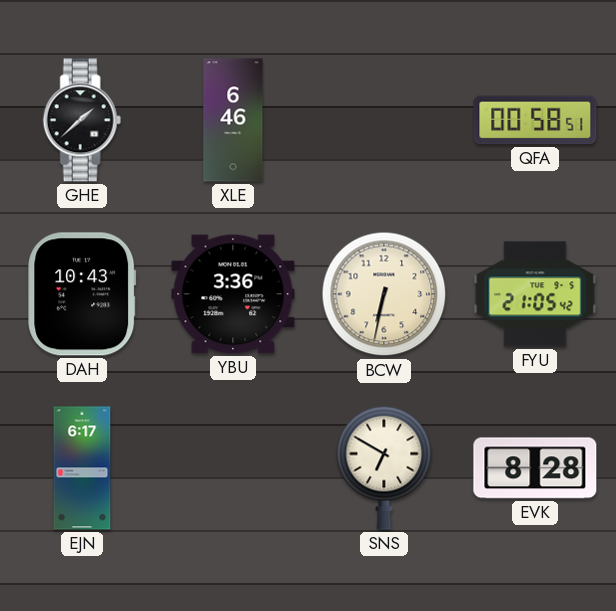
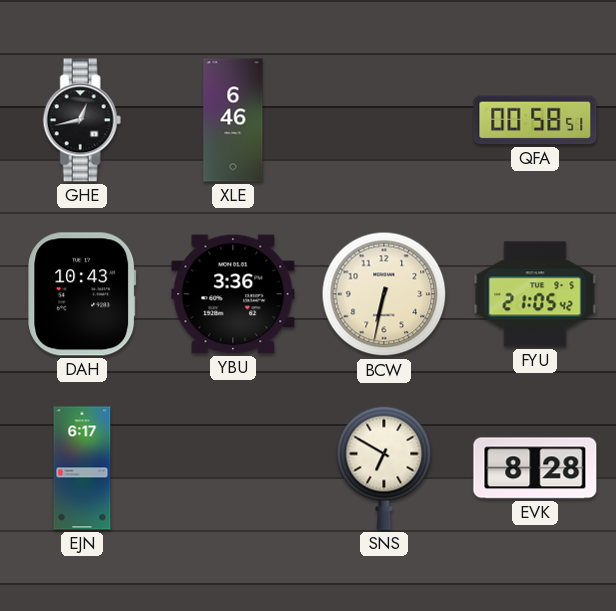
GHE: 1:38 -> 12:43
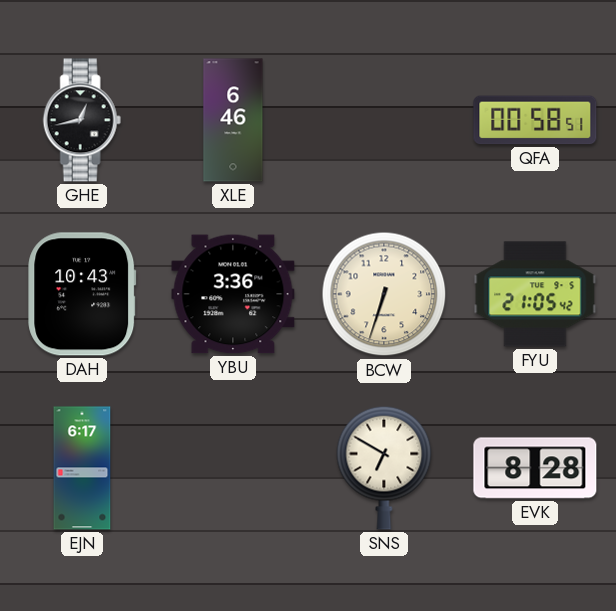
BCW: 6:32 -> 6:33
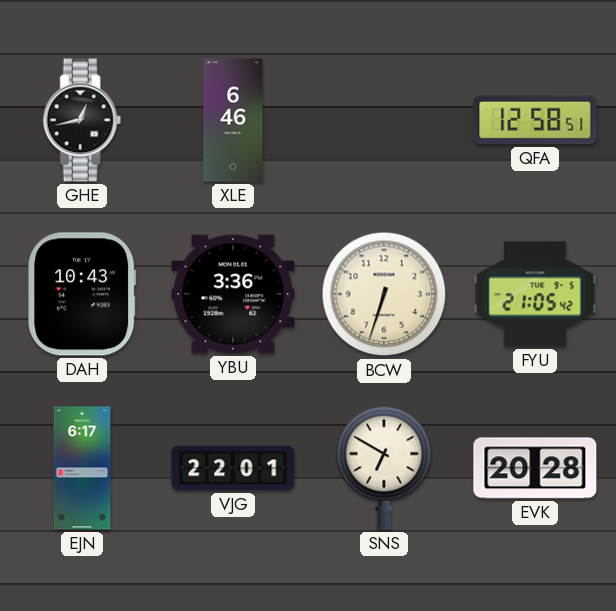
QFA: 00:58 -> 12:58
VJG: none -> 22:01
EVK: 8:28 -> 20:28
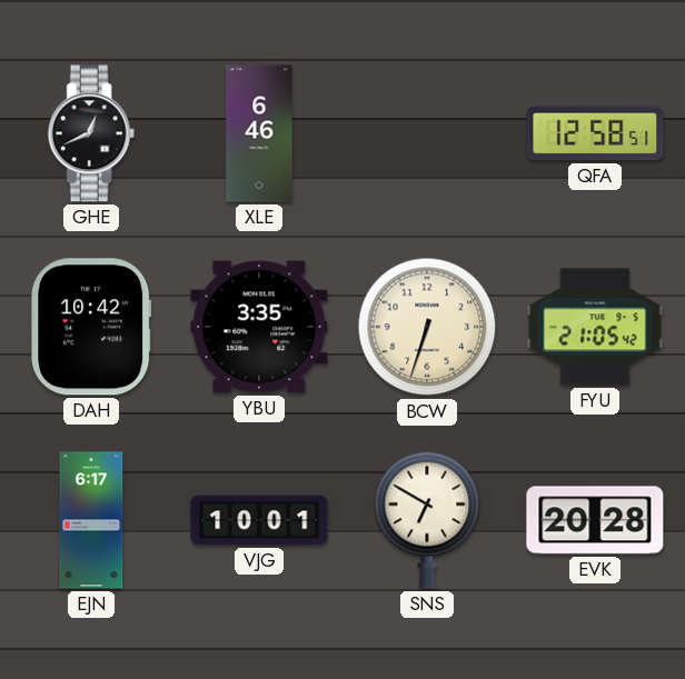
GHE: 12:43 -> 12:41
DAH: 10:43 -> 10:42
YBU: 3:36 -> 3:35
VJG: 22:01 -> 10:01
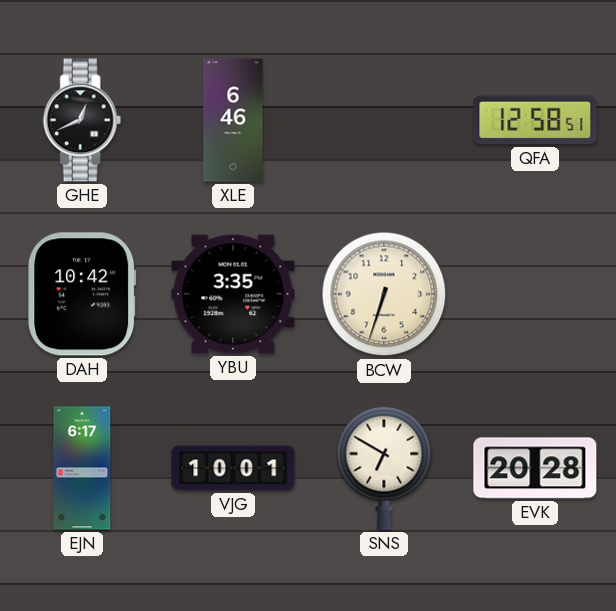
FYU: 21:05 -> none
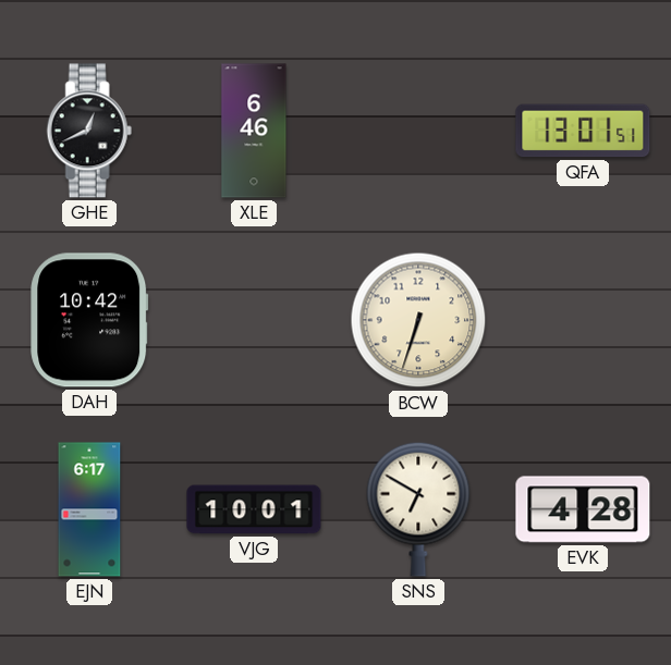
QFA: 12:58 -> 13:01
YBU: 3:35 -> none
EVK: 20:28 -> 4:28
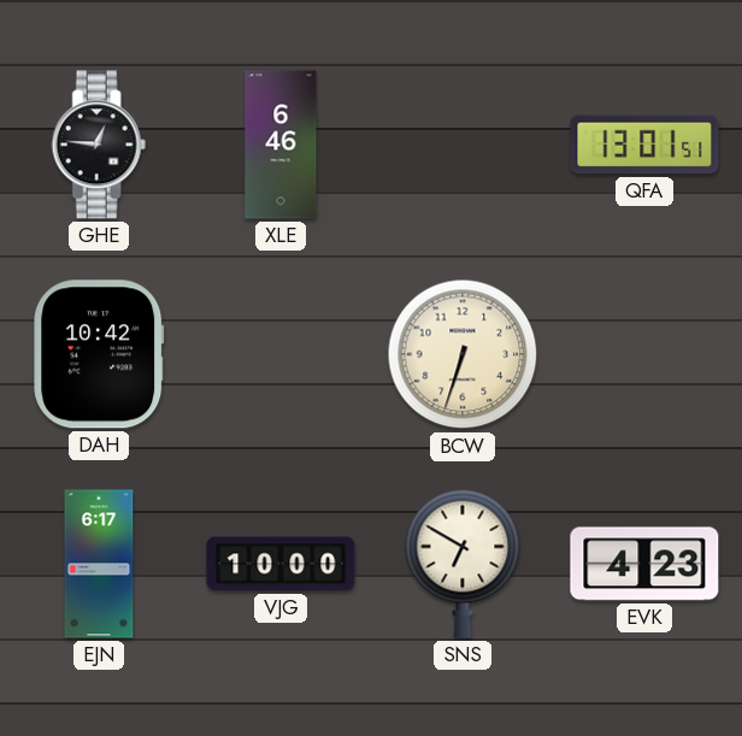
GHE: 12:41 -> 12:46
VJG: 10:01 -> 10:00
EVK: 4:28 -> 4:23
